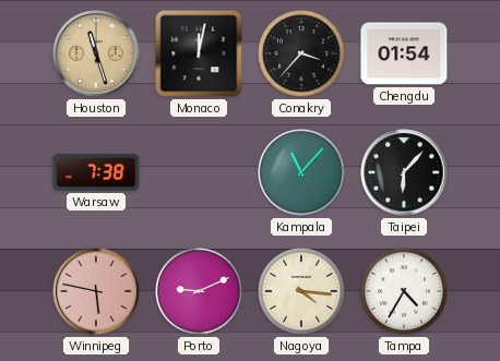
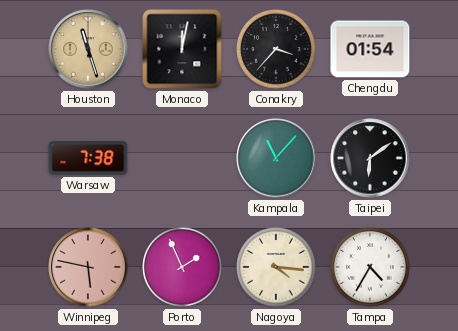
Taipei: 6:07 -> 6:09
Porto: 9:11 -> 1:56
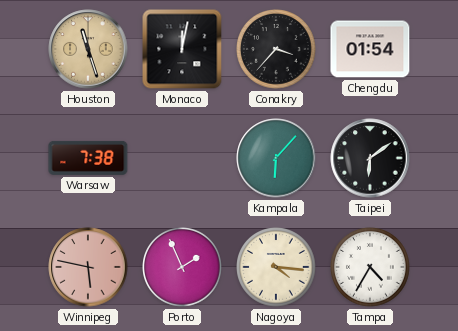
Kampala: 11:07 -> 6:07
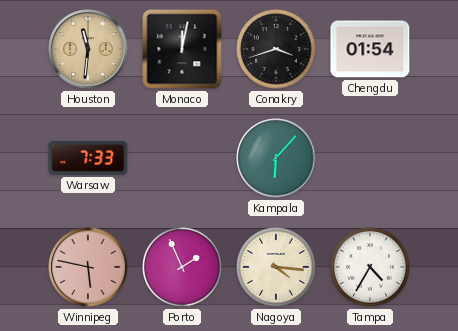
Houston: 11:27 -> 11:31
Conakry: 3:37 -> 3:42
Warsaw: 7:38 -> 7:33
Taipei: 6:09 -> none
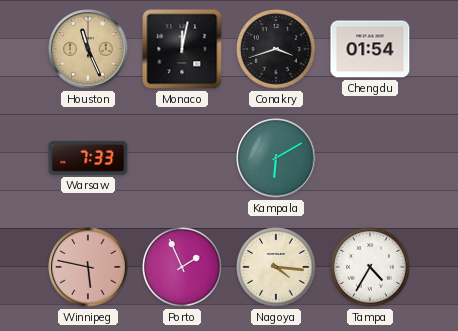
Houston: 11:31 -> 11:26
Kampala: 6:07 -> 6:10
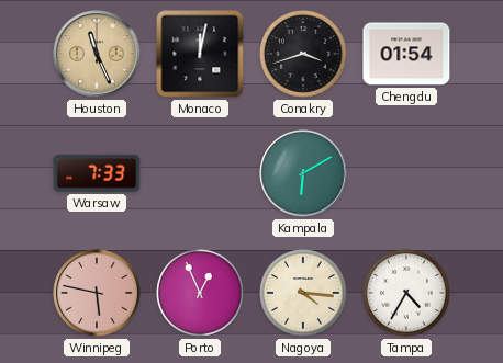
Porto: 1:56 -> 12:56
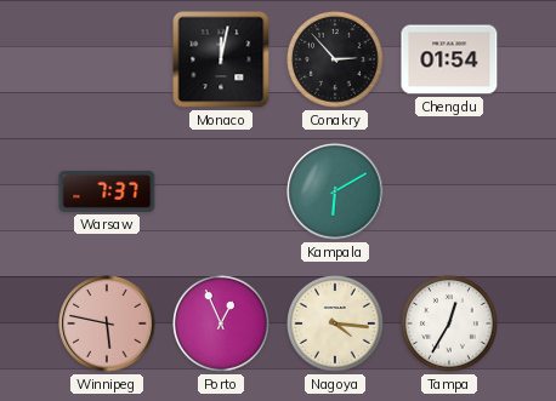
Houston: 11:26 -> none
Conakry: 3:42 -> 2:53
Warsaw: 7:33 -> 7:37
Tampa: 4:35 -> 12:35
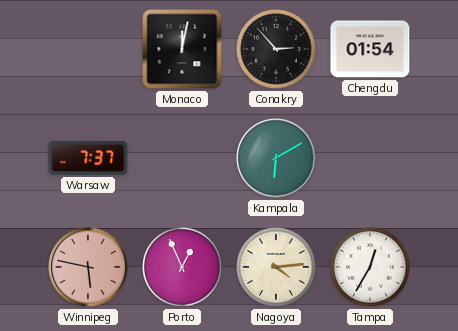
Nagoya: 4:16 -> 4:14
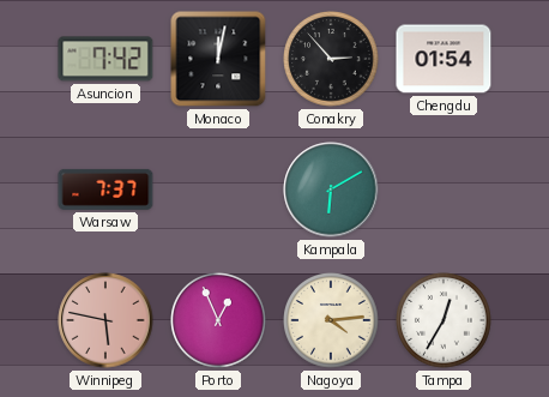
Asuncion: none -> 7:42
